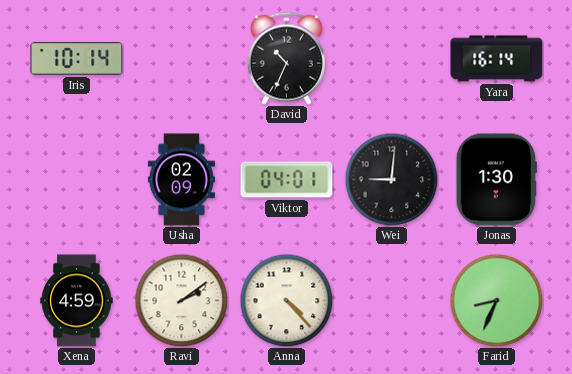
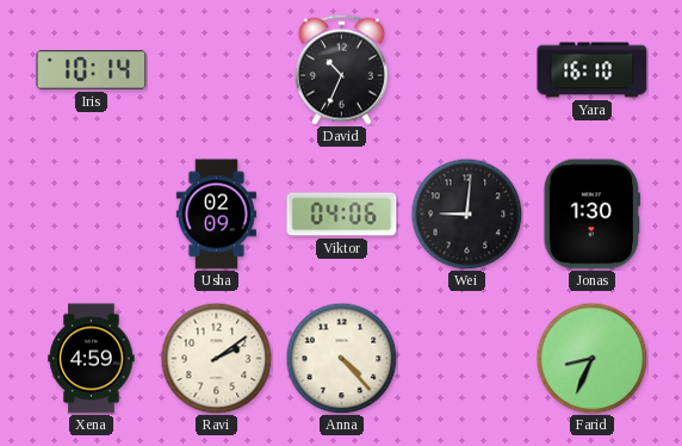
Yara: 16:14 -> 16:10
Viktor: 04:01 -> 04:06
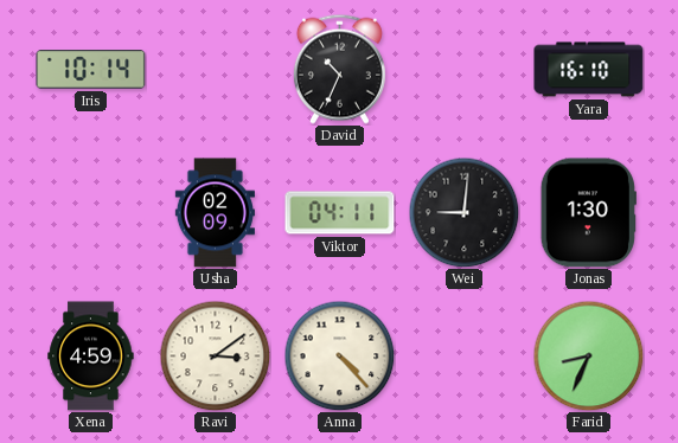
Viktor: 04:06 -> 04:11
Ravi: 2:09 -> 3:09
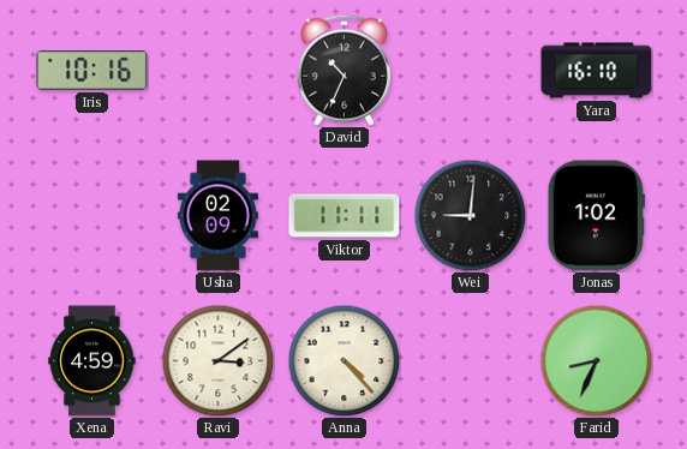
Iris: 10:14 -> 10:16
Viktor: 04:11 -> 11:11
Jonas: 1:30 -> 1:02
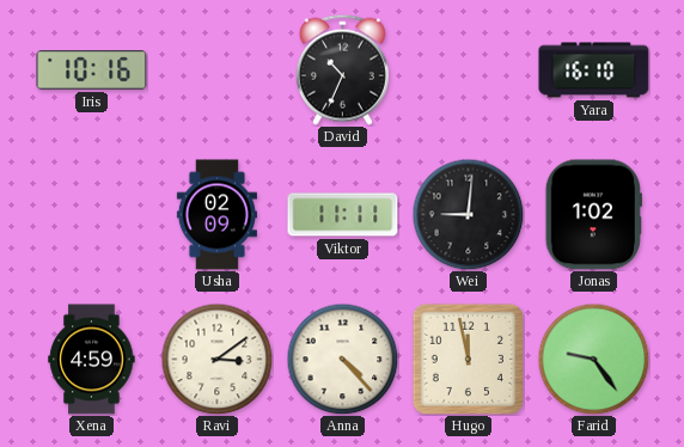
Hugo: none -> 11:58
Farid: 8:34 -> 9:24
